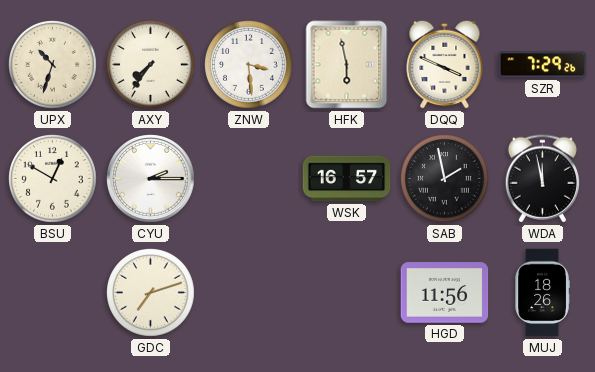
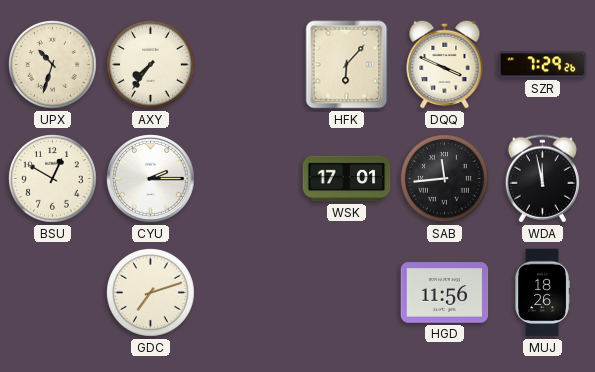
ZNW: 3:29 -> none
HFK: 5:58 -> 6:07
WSK: 16:57 -> 17:01
SAB: 1:58 -> 11:44
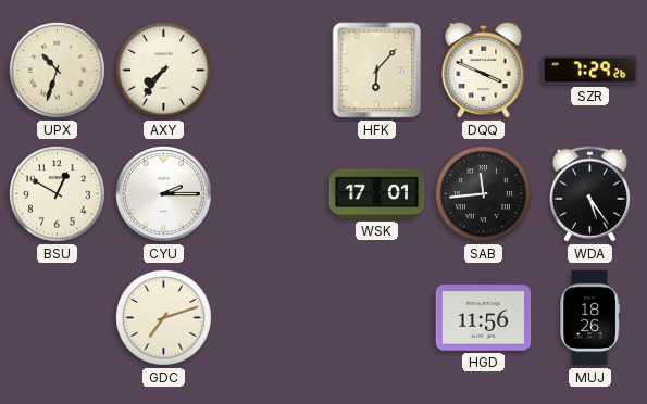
WDA: 11:58 -> 5:24
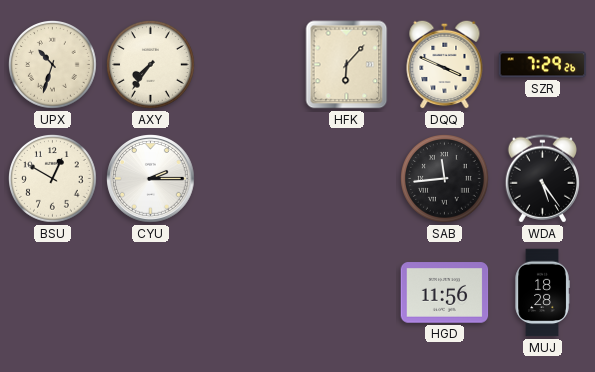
WSK: 17:01 -> none
GDC: 7:12 -> none
MUJ: 18:26 -> 18:28
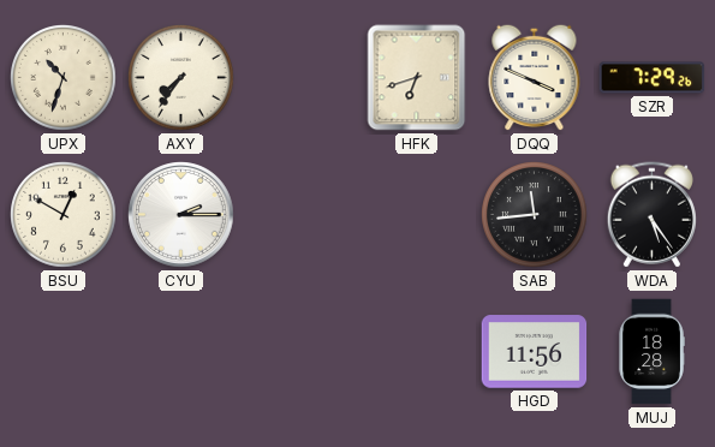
HFK: 6:07 -> 6:42
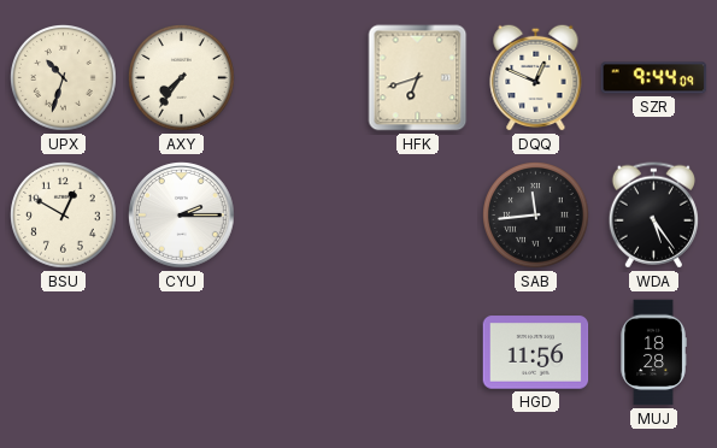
DQQ: 3:49 -> 12:49
SZR: 7:29 -> 9:44
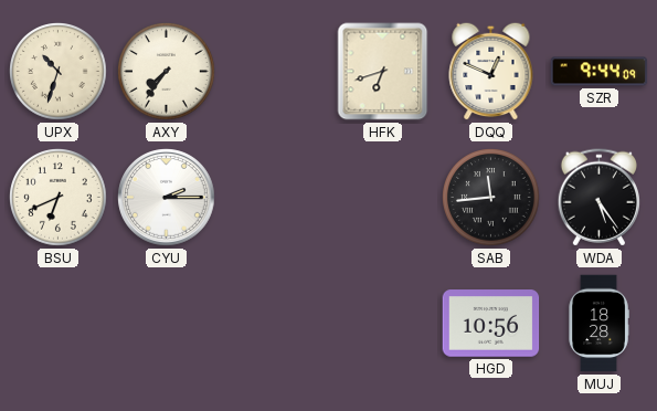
BSU: 12:50 -> 6:41
HGD: 11:56 -> 10:56
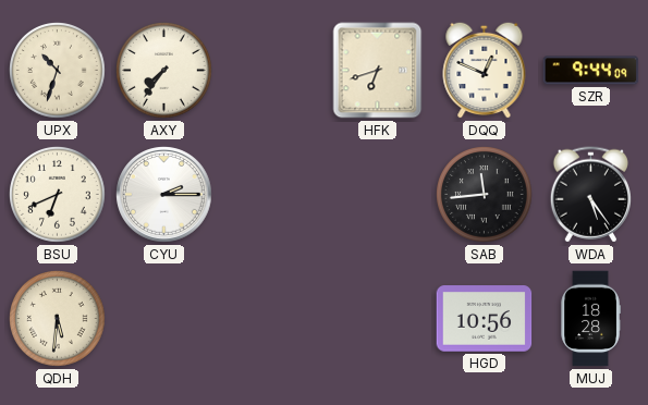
QDH: none -> 5:31
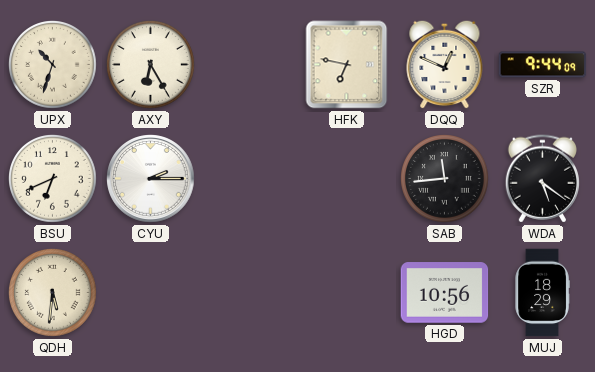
AXY: 7:36 -> 6:25
HFK: 6:42 -> 6:47
WDA: 5:24 -> 5:21
MUJ: 18:28 -> 18:29
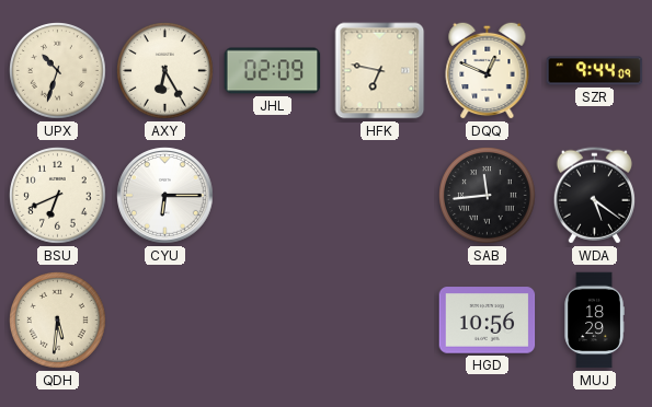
JHL: none -> 02:09
CYU: 2:15 -> 6:15
